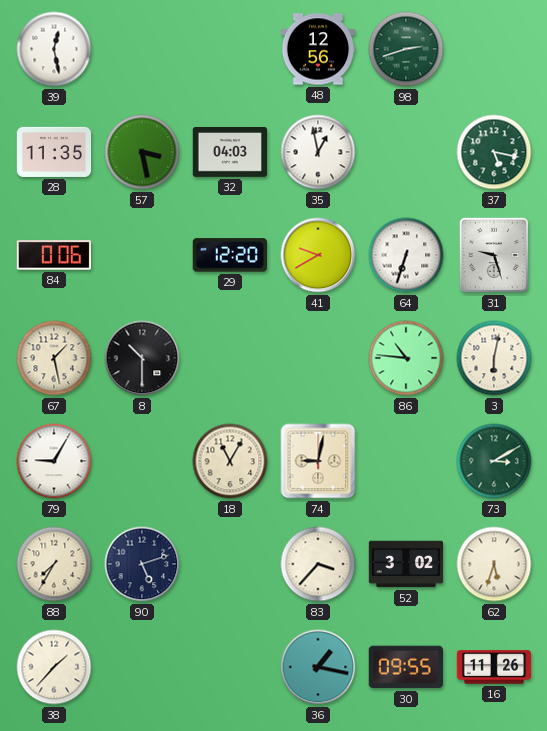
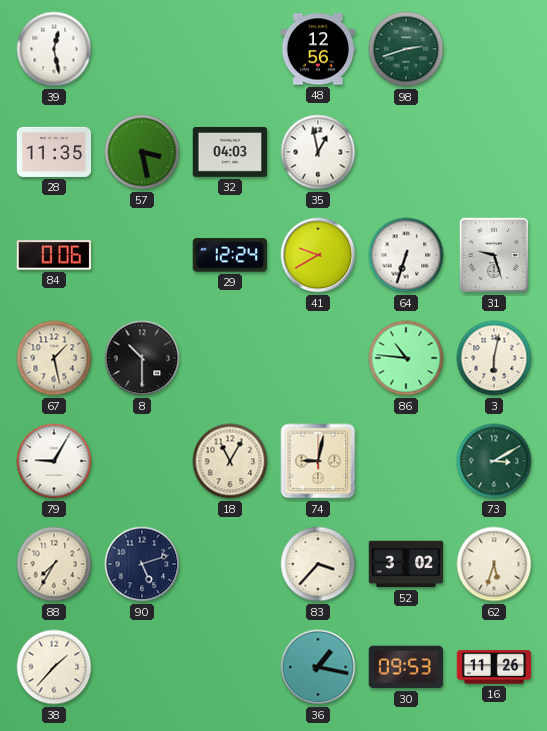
37: 5:17 -> none
29: 12:20 -> 12:24
30: 09:55 -> 09:53
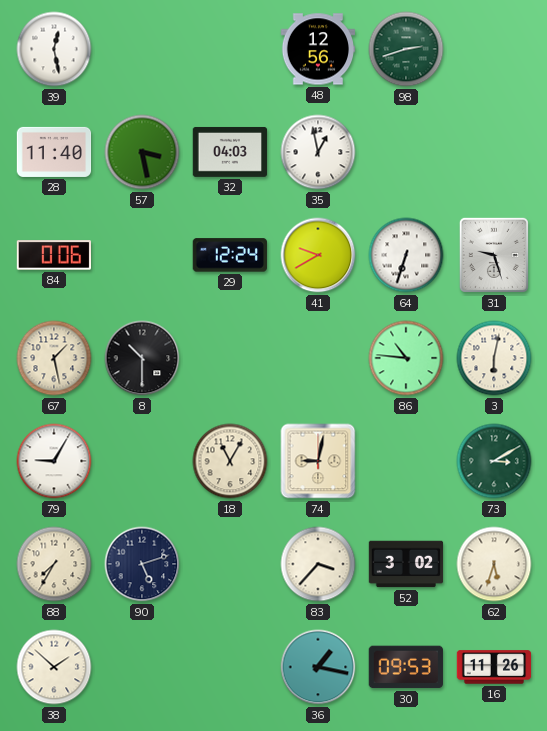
28: 11:35 -> 11:40
38: 1:37 -> 1:52
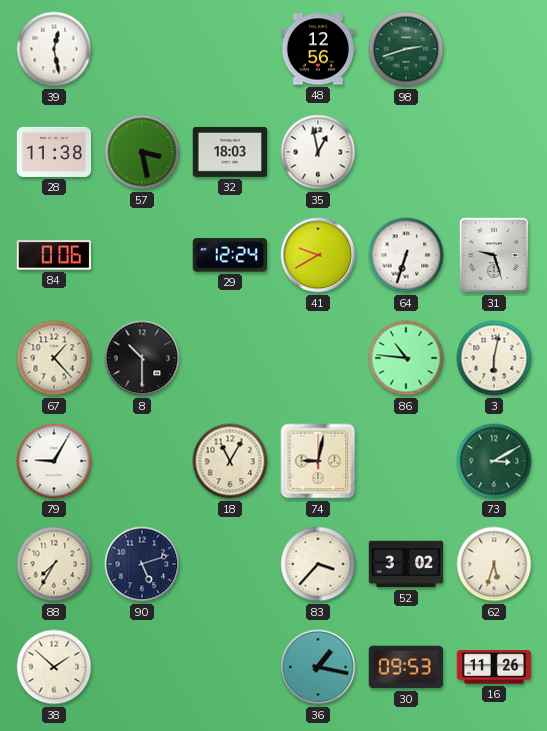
28: 11:40 -> 11:38
32: 04:03 -> 18:03
67: 1:28 -> 1:23
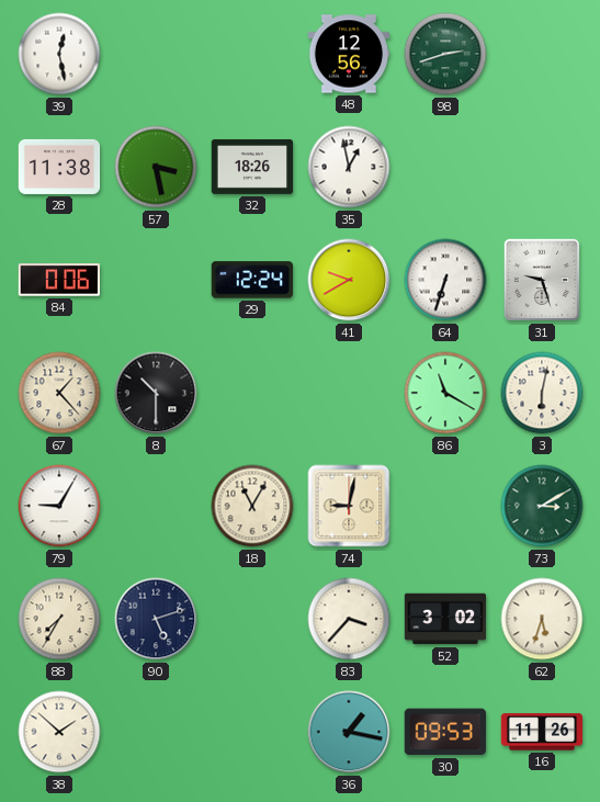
32: 18:03 -> 18:26
86: 10:46 -> 11:20
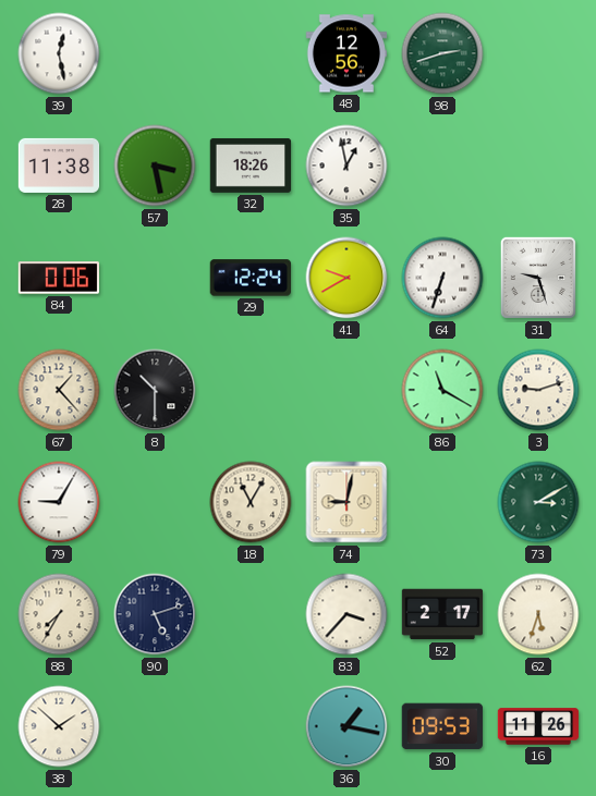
3: 6:02 -> 9:12
52: 3:02 -> 2:17
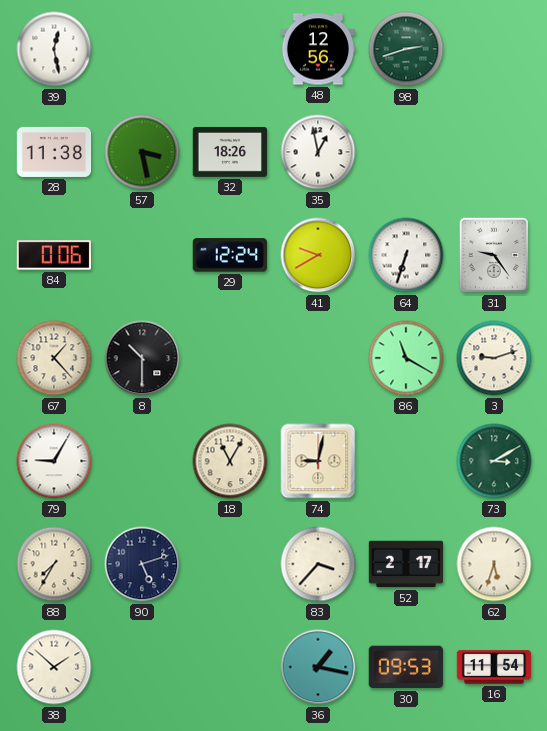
31: 9:27 -> 9:24
16: 11:26 -> 11:54
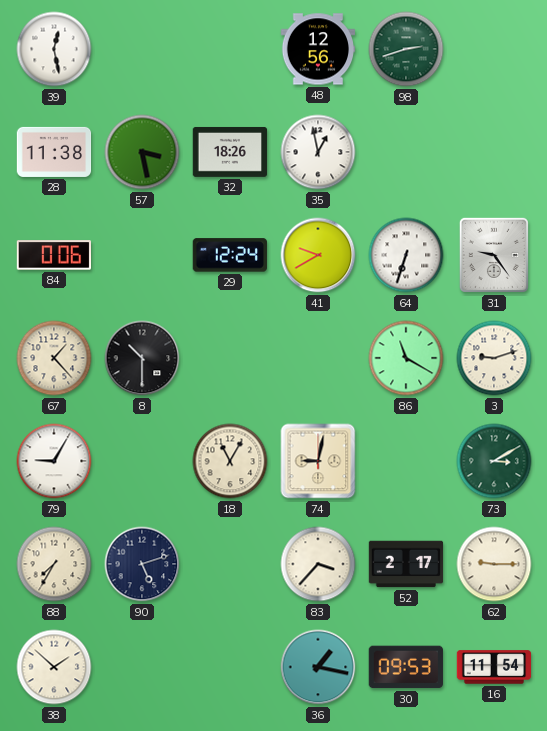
62: 5:33 -> 9:15
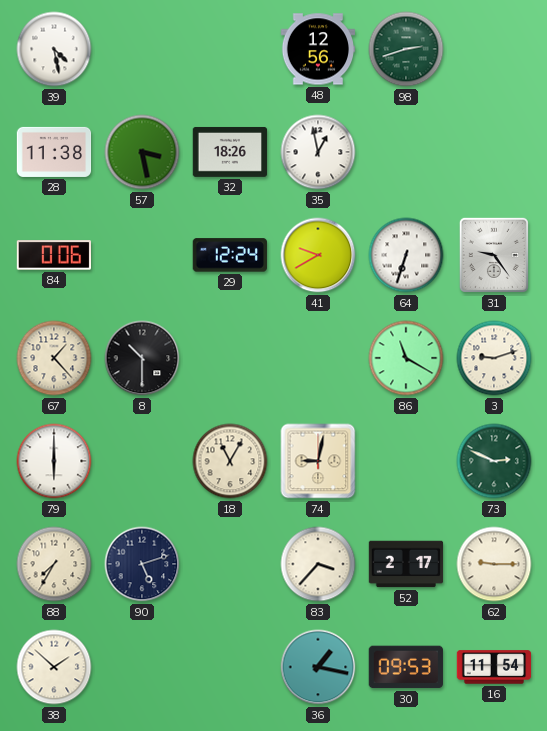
39: 12:28 -> 4:28
79: 9:05 -> 6:00
73: 3:10 -> 2:49
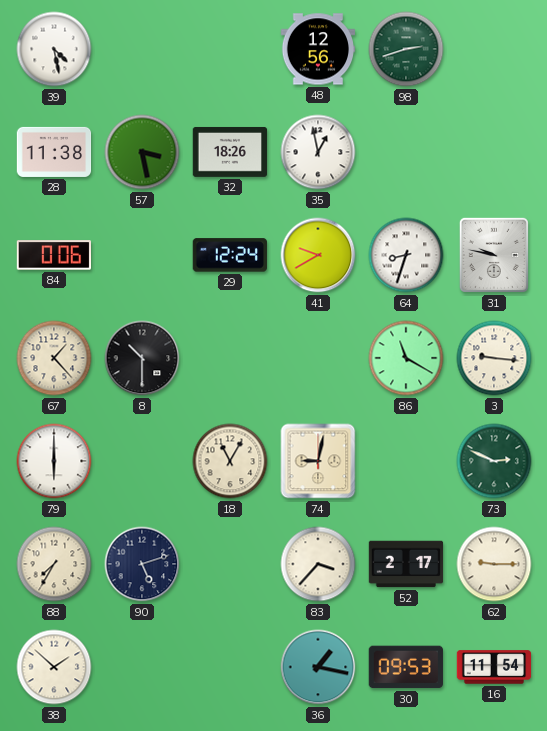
64: 6:33 -> 8:33
31: 9:24 -> 9:47
3: 9:12 -> 9:16
